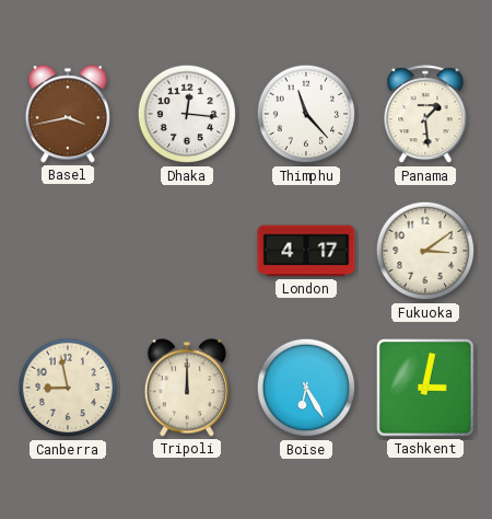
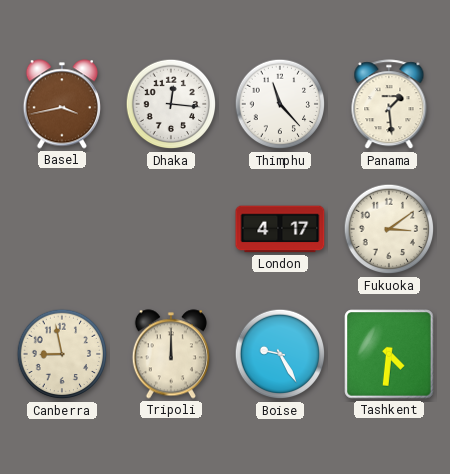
Boise: 6:25 -> 9:25
Tashkent: 3:02 -> 4:31
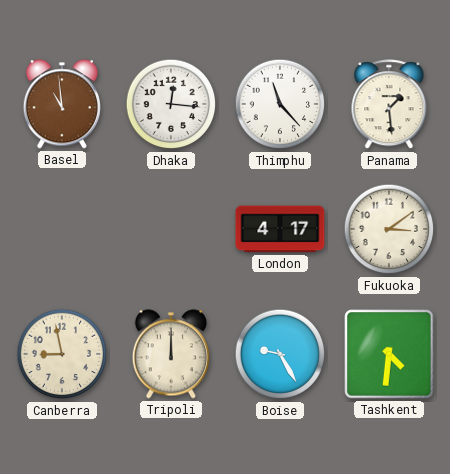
Basel: 3:43 -> 10:59
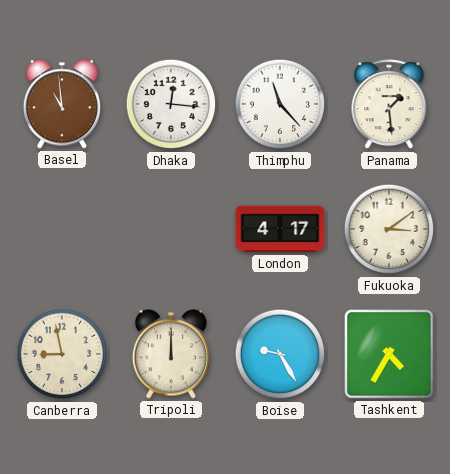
Tashkent: 4:31 -> 4:35
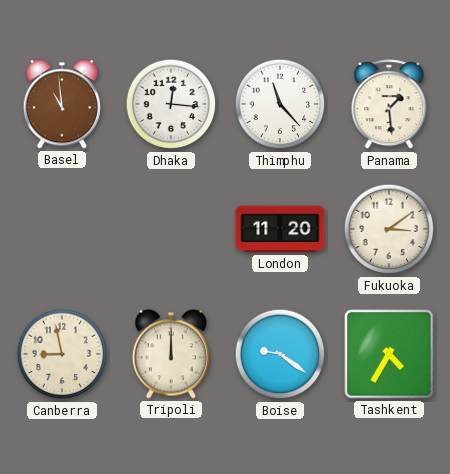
London: 4:17 -> 11:20
Boise: 9:25 -> 9:21
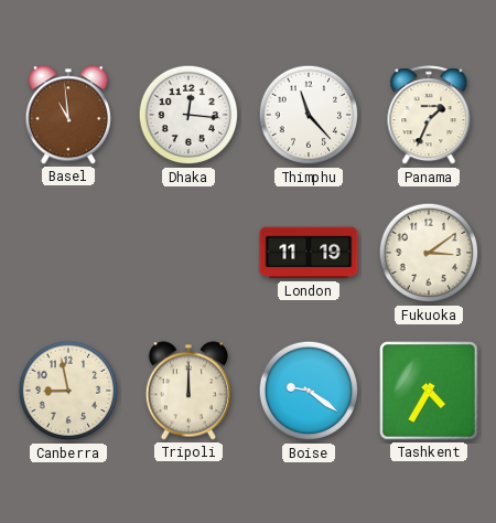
Panama: 1:29 -> 1:34
London: 11:20 -> 11:19
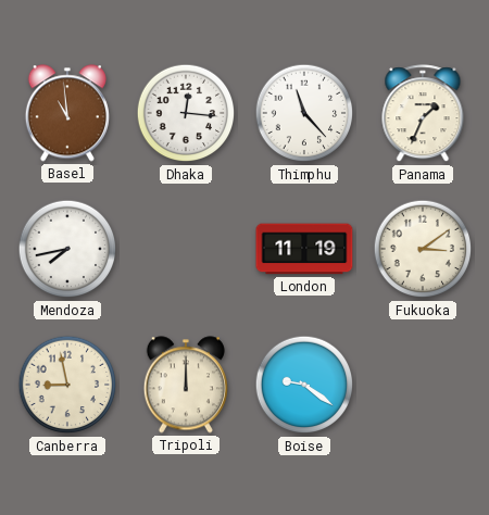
Mendoza: none -> 7:43
Tashkent: 4:35 -> none
